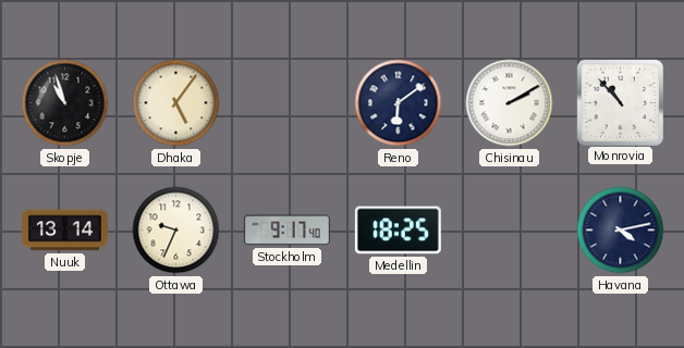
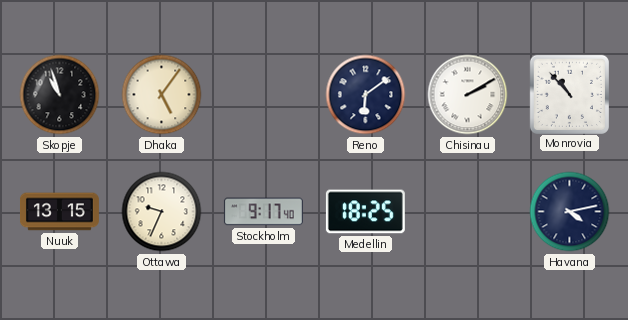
Nuuk: 13:14 -> 13:15
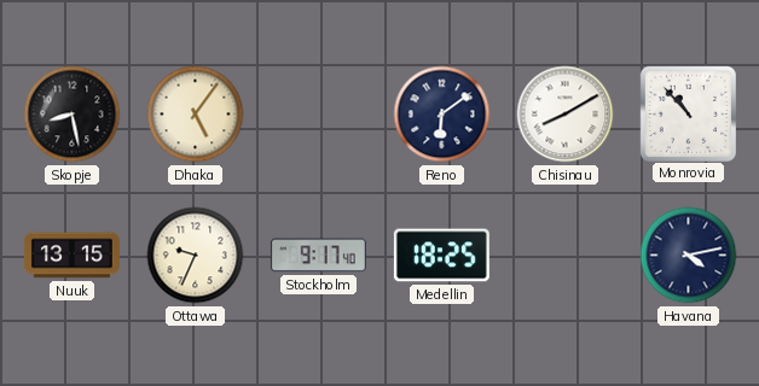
Skopje: 10:57 -> 8:28
Chisinau: 2:10 -> 8:10
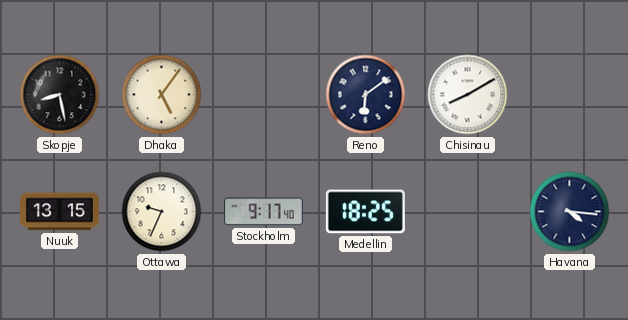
Monrovia: 10:53 -> none
Havana: 4:13 -> 4:16
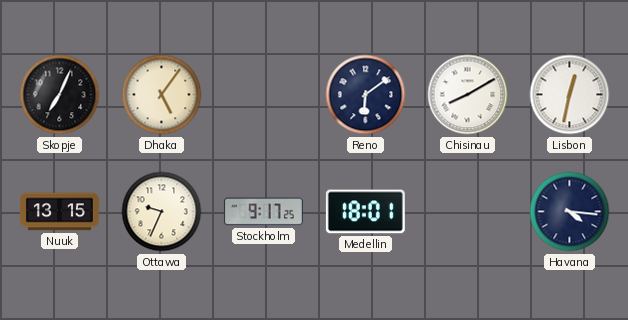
Skopje: 8:28 -> 7:04
Lisbon: none -> 12:32
Stockholm: 9:17:40 -> 9:17:25
Medellin: 18:25 -> 18:01
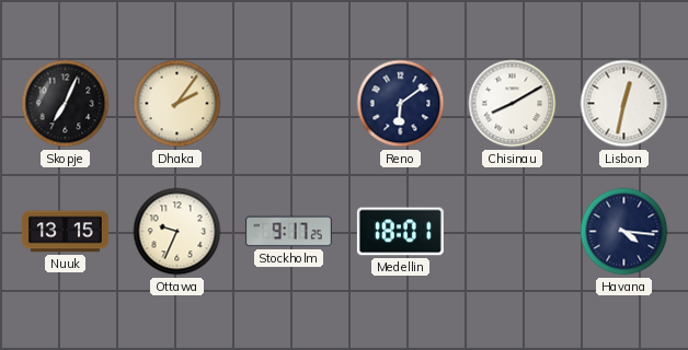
Dhaka: 5:06 -> 2:06
